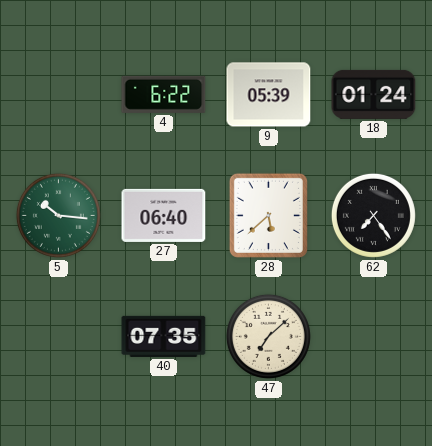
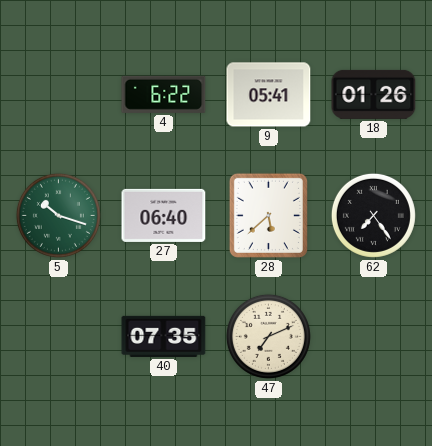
9: 05:39 -> 05:41
18: 01:24 -> 01:26
5: 10:16 -> 10:18
47: 7:08 -> 7:11
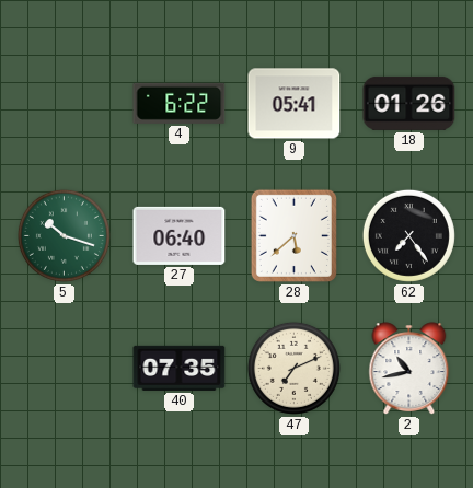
2: none -> 10:43
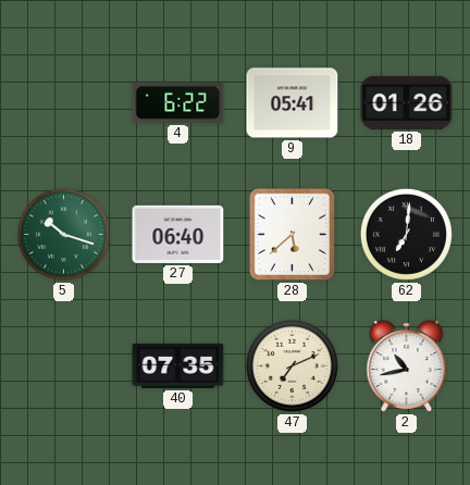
62: 7:24 -> 7:01
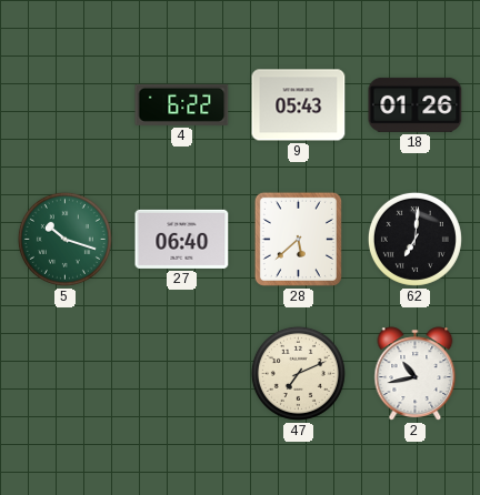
9: 05:41 -> 05:43
40: 07:35 -> none
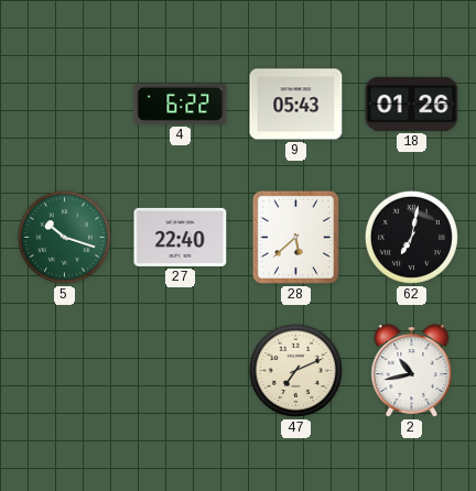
27: 06:40 -> 22:40
62: 7:01 -> 7:02
